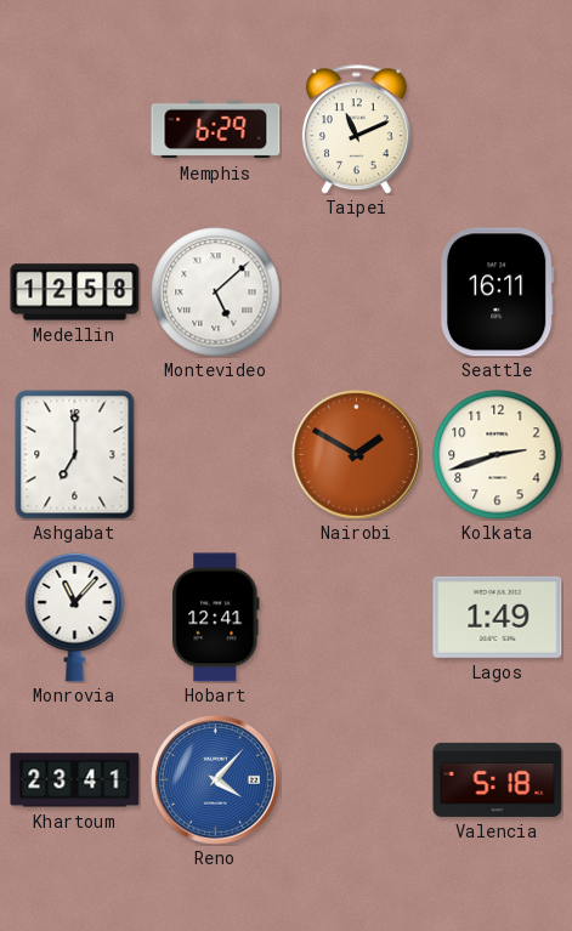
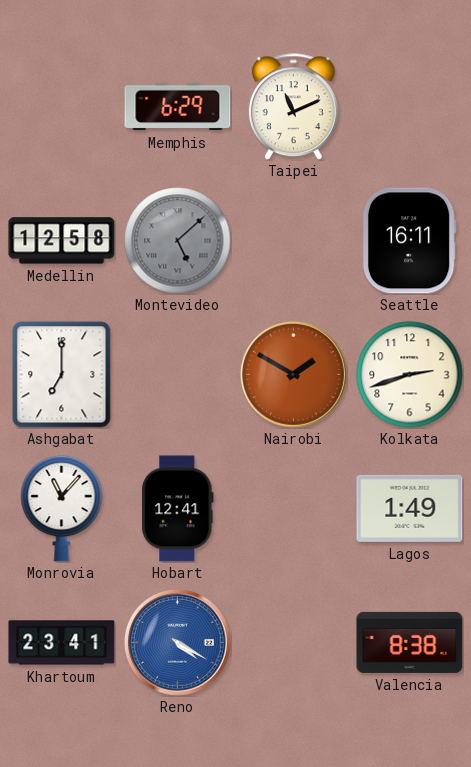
Montevideo dial: white -> grey
Reno: 4:07 -> 4:20
Valencia: 5:18 -> 8:38
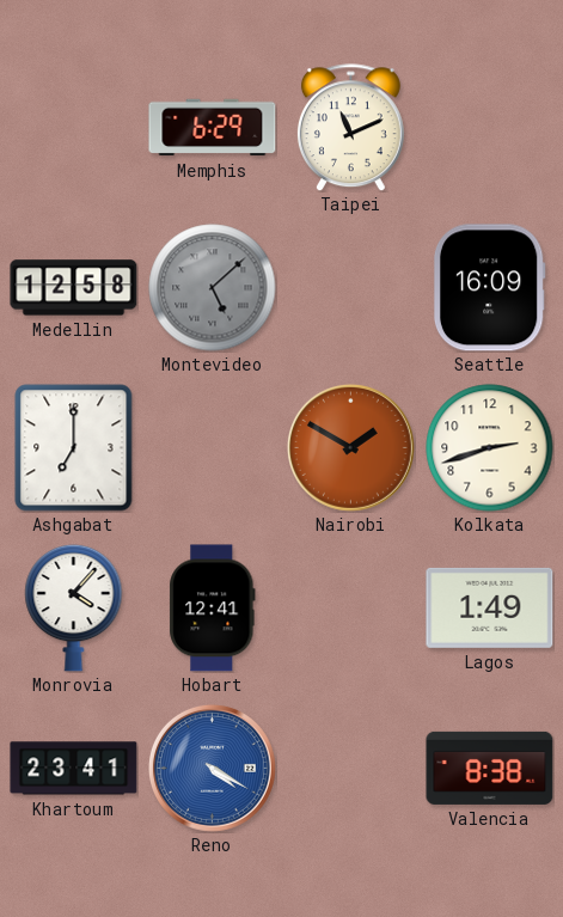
Seattle: 16:11 -> 16:09
Monrovia: 11:07 -> 4:07
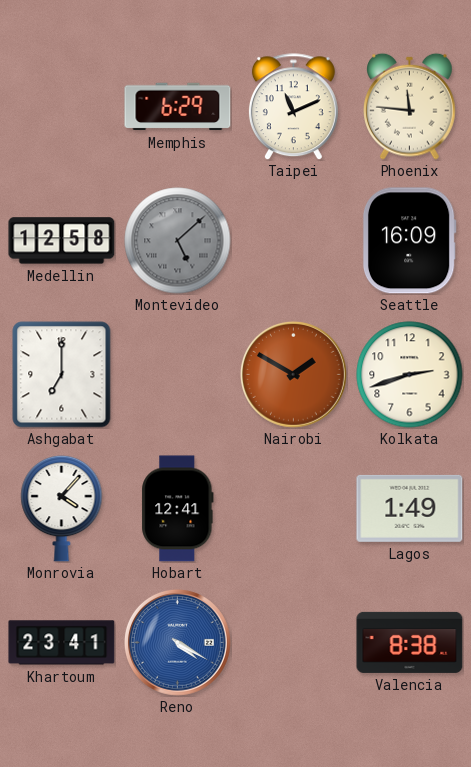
Phoenix: none -> 11:46
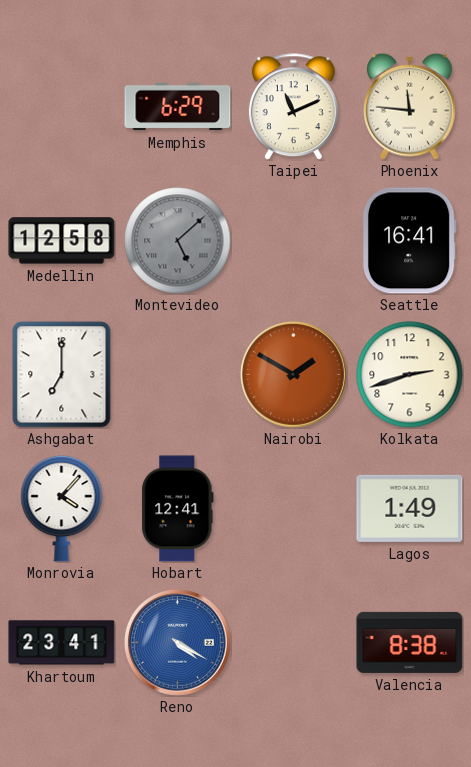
Seattle: 16:09 -> 16:41
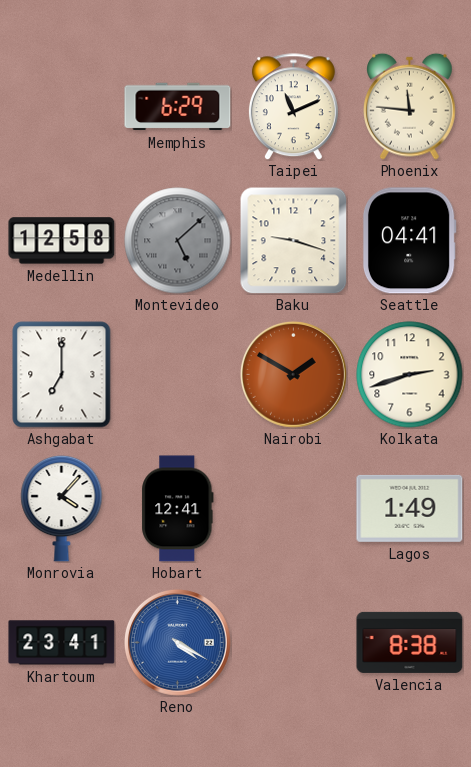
Baku: none -> 9:18
Seattle: 16:41 -> 04:41
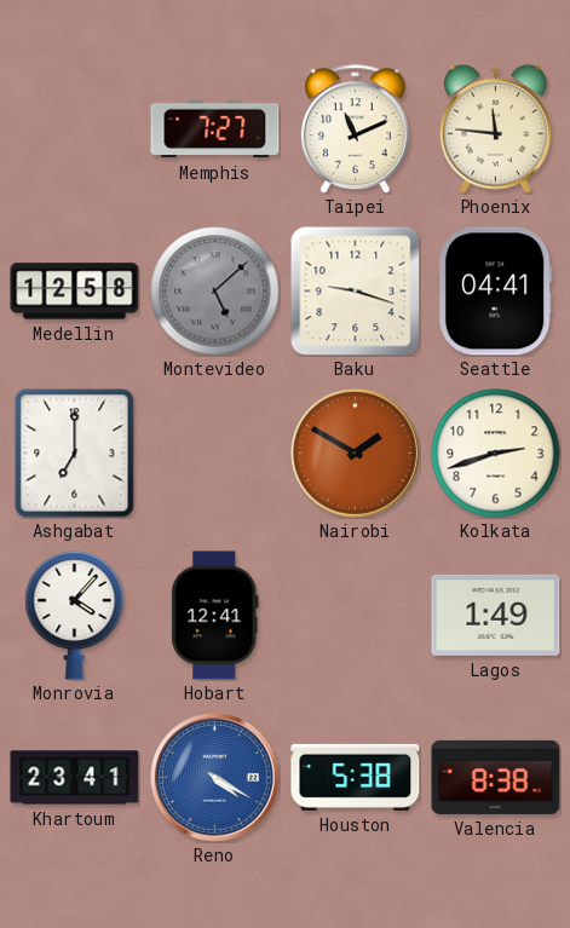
Memphis: 6:29 -> 7:27
Houston: none -> 5:38
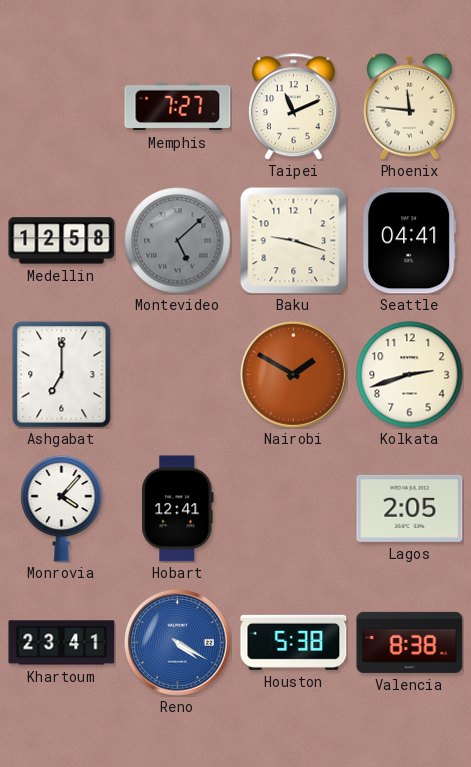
Lagos: 1:49 -> 2:05
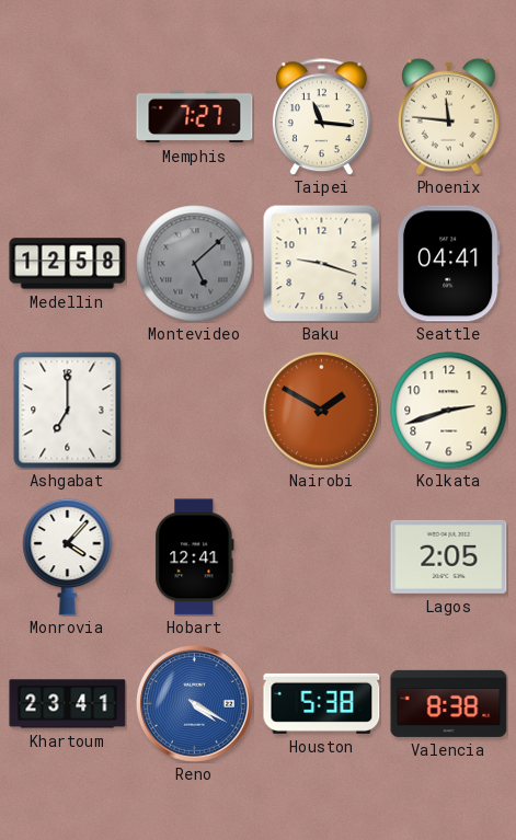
Taipei: 11:11 -> 11:16
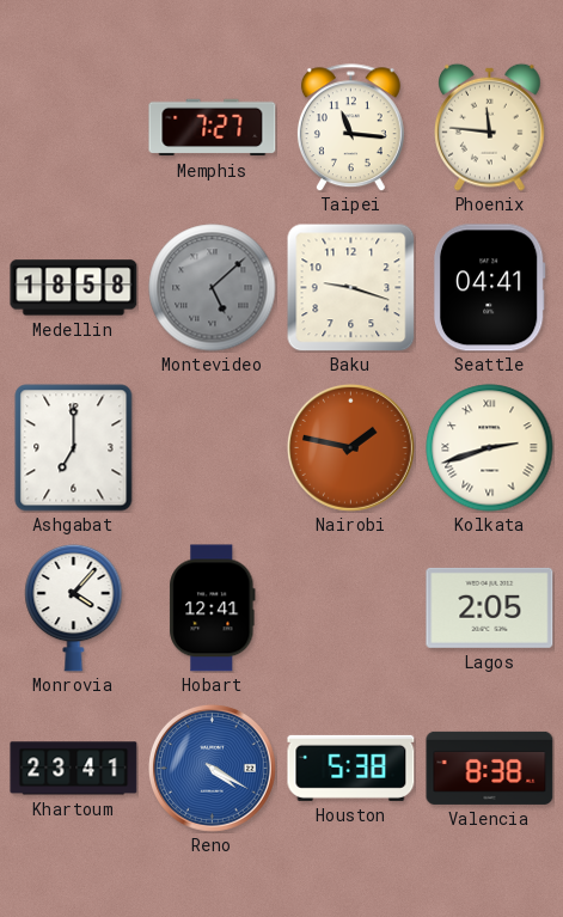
Medellin: 12:58 -> 18:58
Nairobi: 1:50 -> 1:47
Kolkata numerals: Arabic -> Roman
